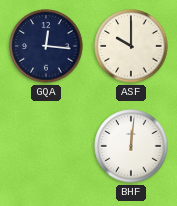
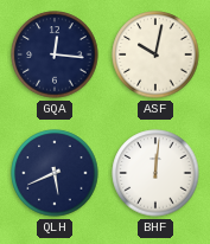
ASF: 10:00 -> 10:02
QLH: none -> 5:41
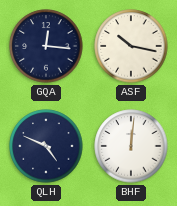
ASF: 10:02 -> 10:17
QLH: 5:41 -> 4:49
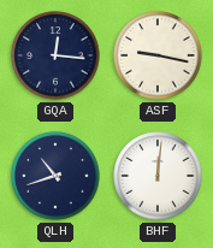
ASF: 10:17 -> 9:17
QLH: 4:49 -> 10:42
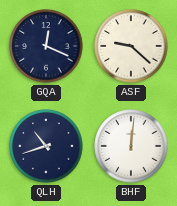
GQA: 12:16 -> 12:19
ASF: 9:17 -> 9:22
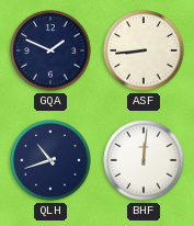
GQA: 12:19 -> 1:49
ASF: 9:22 -> 8:44
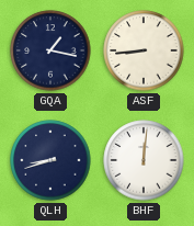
GQA: 1:49 -> 1:17
QLH: 10:42 -> 8:42
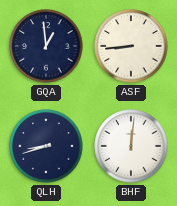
GQA: 1:17 -> 12:59
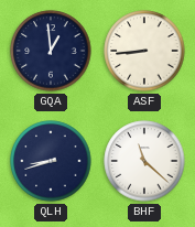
BHF: 12:01 -> 11:22
